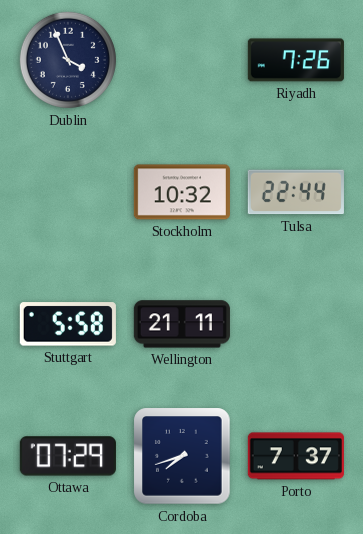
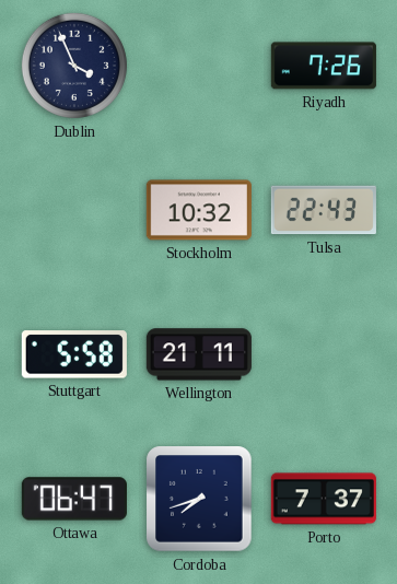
Tulsa: 22:44 -> 22:43
Ottawa: 07:29 -> 06:47
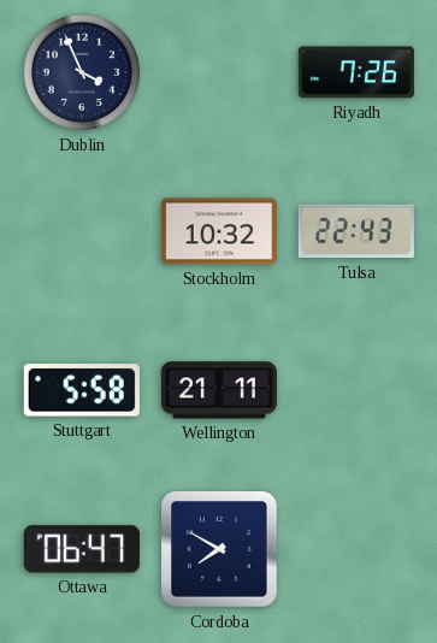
Cordoba: 7:42 -> 7:50
Porto: 7:37 -> none
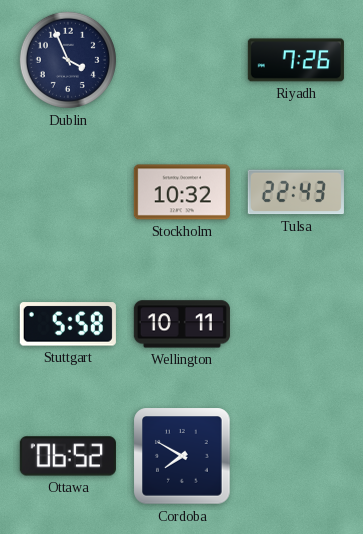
Wellington: 21:11 -> 10:11
Ottawa: 06:47 -> 06:52
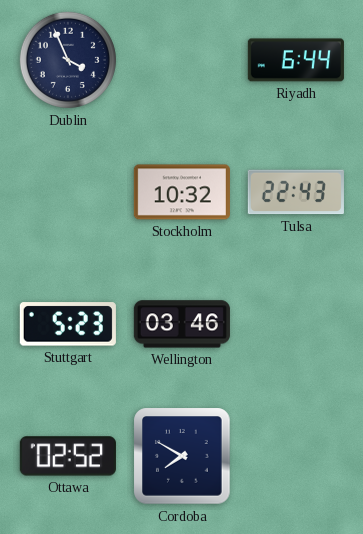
Riyadh: 7:26 -> 6:44
Stuttgart: 5:58 -> 5:23
Wellington: 10:11 -> 03:46
Ottawa: 06:52 -> 02:52
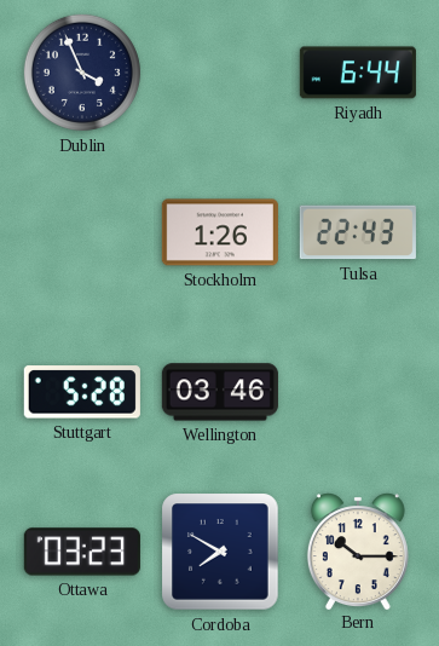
Stockholm: 10:32 -> 1:26
Stuttgart: 5:23 -> 5:28
Ottawa: 02:52 -> 03:23
Bern: none -> 10:15
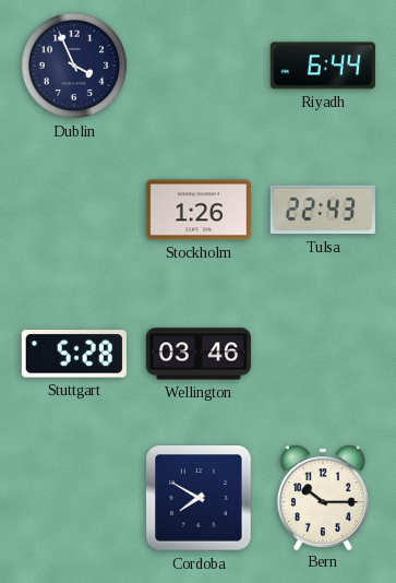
Ottawa: 03:23 -> none
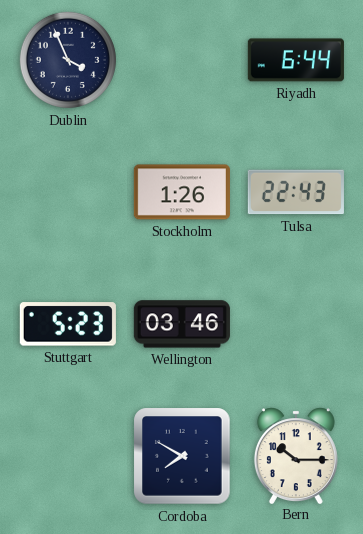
Stuttgart: 5:28 -> 5:23
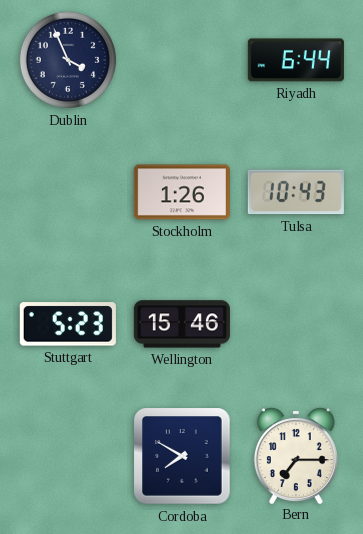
Tulsa: 22:43 -> 10:43
Wellington: 03:46 -> 15:46
Bern: 10:15 -> 7:15
